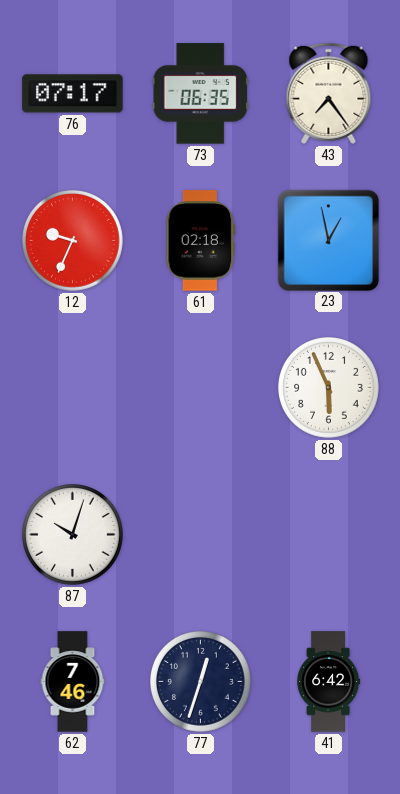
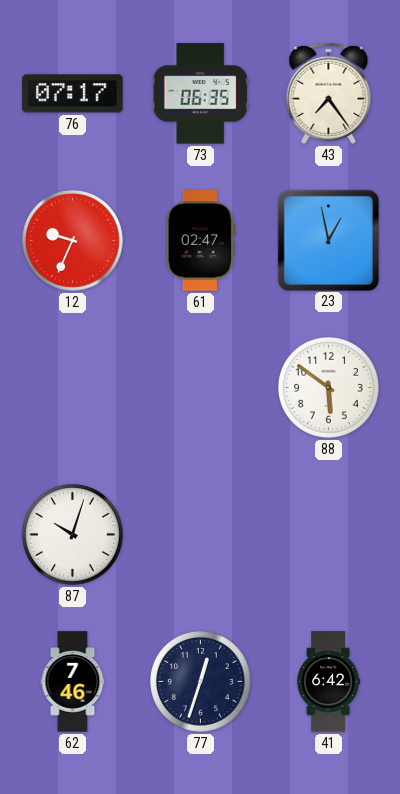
61: 02:18 -> 02:47
88: 5:56 -> 5:51
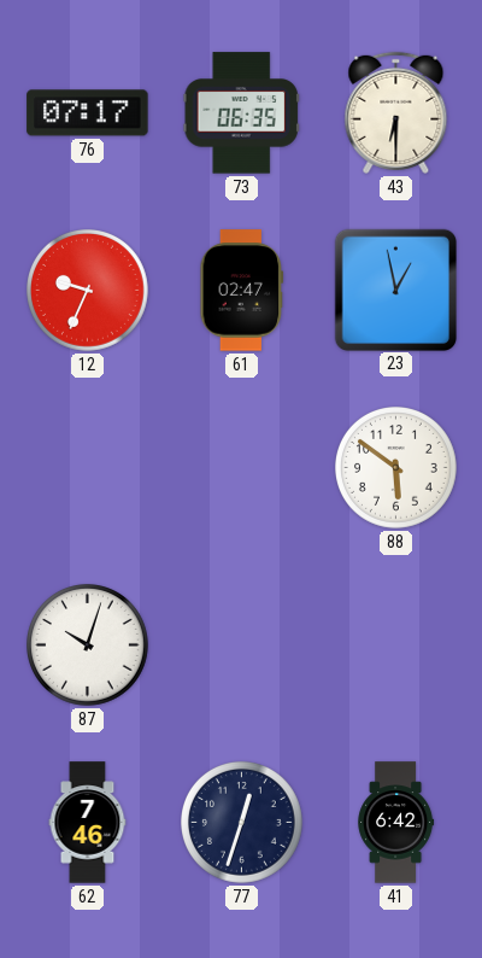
43: 7:24 -> 6:30
